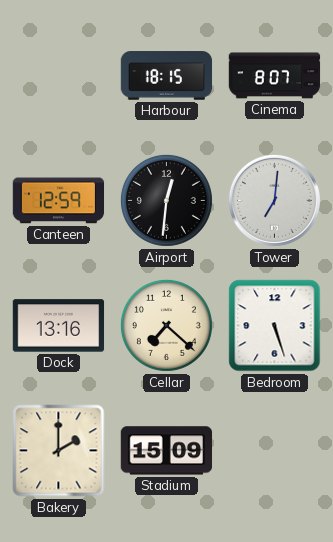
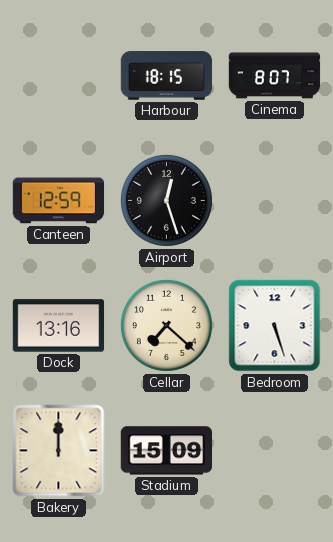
Airport: 12:31 -> 12:27
Tower: 7:01 -> none
Bakery: 2:00 -> 12:00
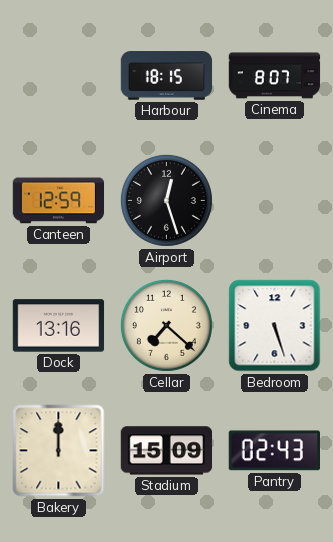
Pantry: none -> 02:43
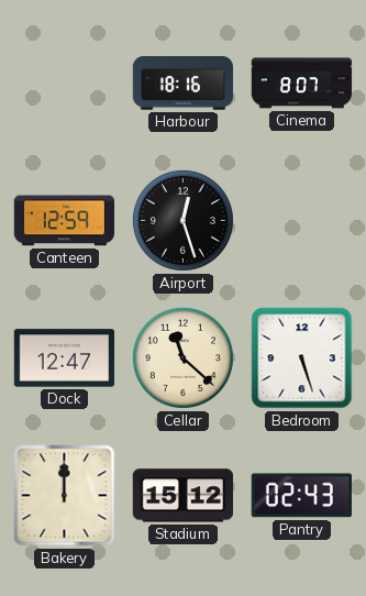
Harbour: 18:15 -> 18:16
Dock: 13:16 -> 12:47
Cellar: 7:22 -> 11:22
Stadium: 15:09 -> 15:12
